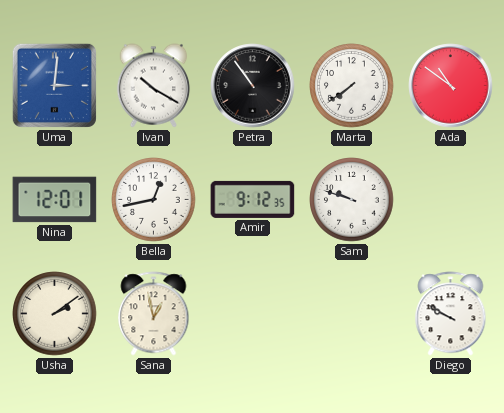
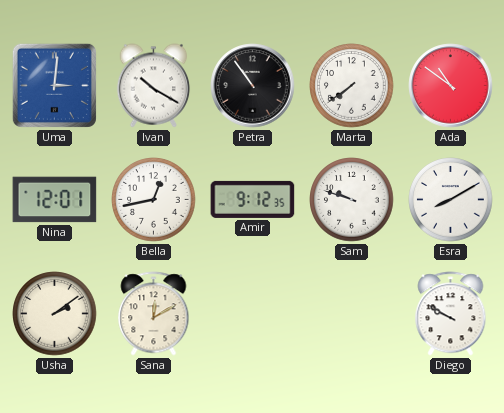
Esra: none -> 8:10
Sana: 12:58 -> 12:10
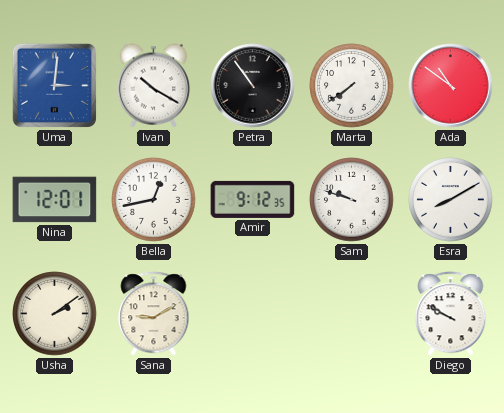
Sana: 12:10 -> 9:10
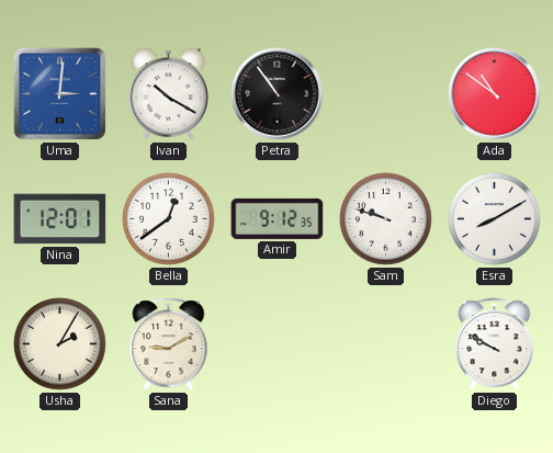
Marta: 7:39 -> none
Bella: 12:43 -> 12:39
Usha: 2:09 -> 2:05
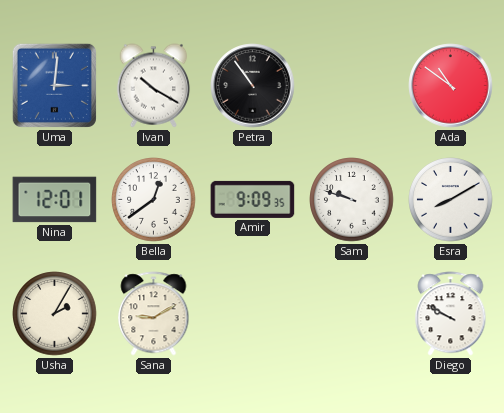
Amir: 9:12 -> 9:09
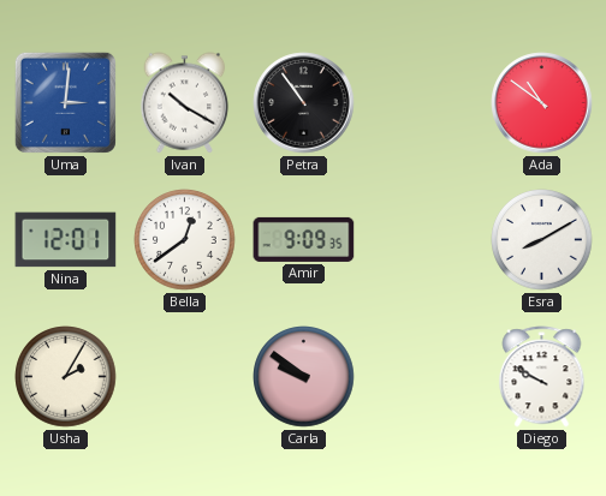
Sam: 9:48 -> none
Sana: 9:10 -> none
Carla: none -> 9:51
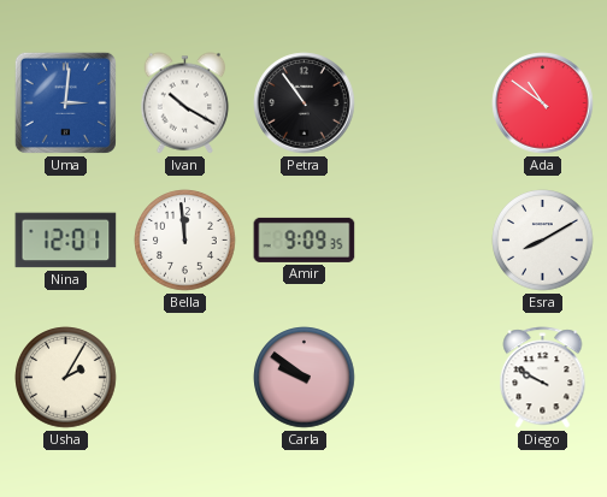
Bella: 12:39 -> 11:59
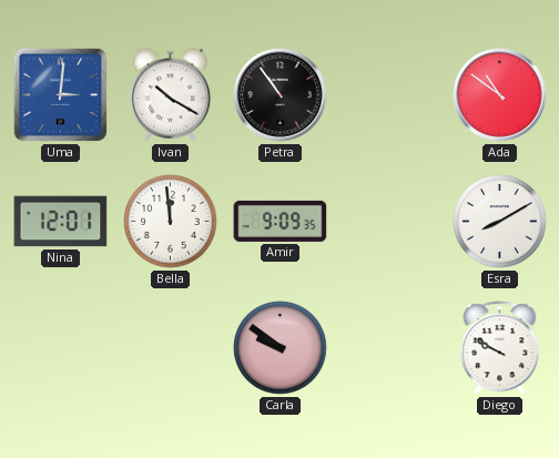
Usha: 2:05 -> none
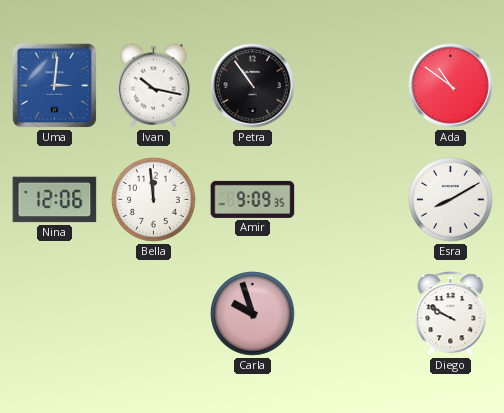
Ivan: 10:20 -> 10:17
Nina: 12:01 -> 12:06
Carla: 9:51 -> 9:57
